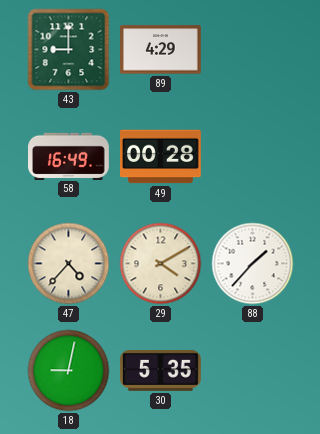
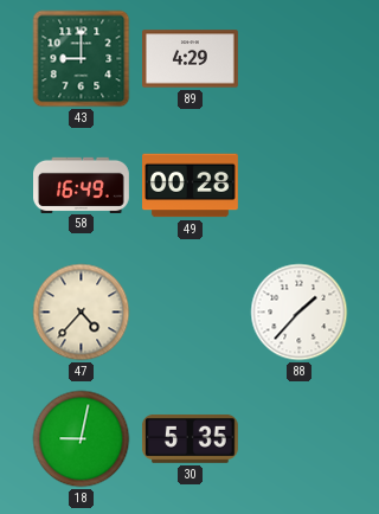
29: 4:10 -> none
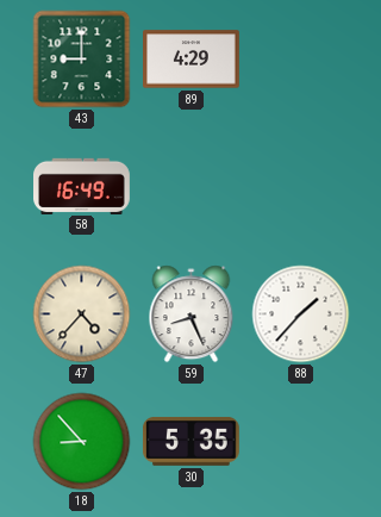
49: 00:28 -> none
59: none -> 8:26
18: 9:02 -> 8:53
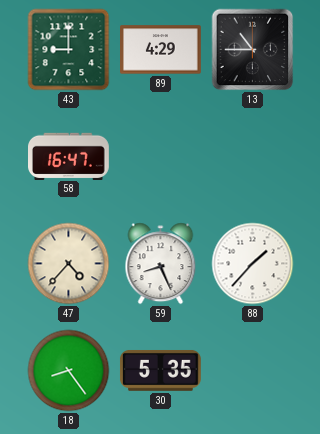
13: none -> 10:45
58: 16:49 -> 16:47
18: 8:53 -> 8:24
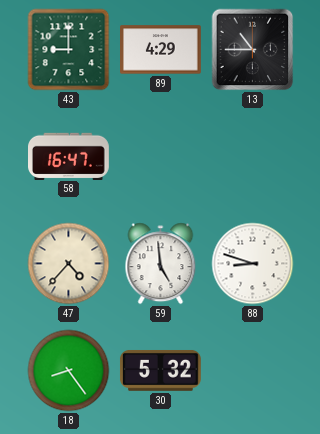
59: 8:26 -> 4:59
88: 1:37 -> 8:48
30: 5:35 -> 5:32
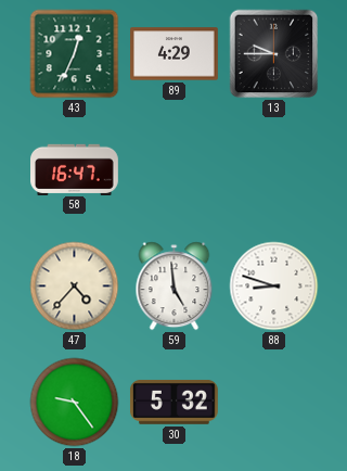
43: 9:00 -> 12:34
13: 10:45 -> 9:45
18: 8:24 -> 9:24
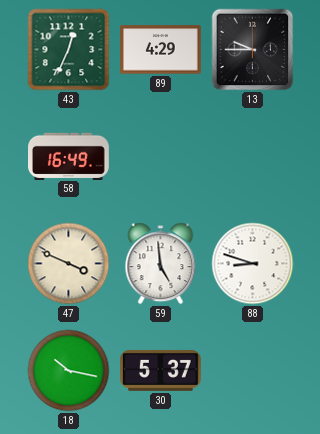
58: 16:47 -> 16:49
47: 4:37 -> 3:49
18: 9:24 -> 10:17
30: 5:32 -> 5:37
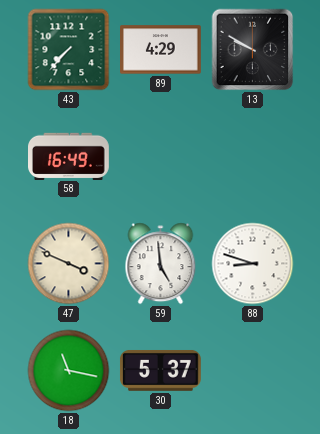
43: 12:34 -> 7:37
13: 9:45 -> 9:50
18: 10:17 -> 11:17
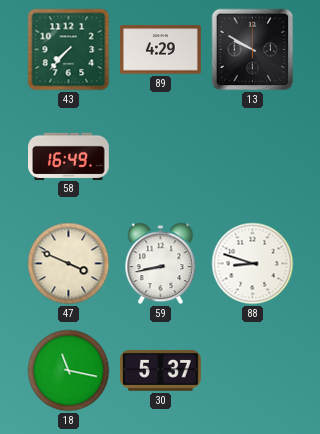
59: 4:59 -> 8:43
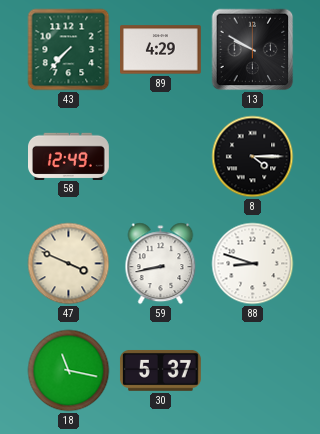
58: 16:49 -> 12:49
8: none -> 4:15
